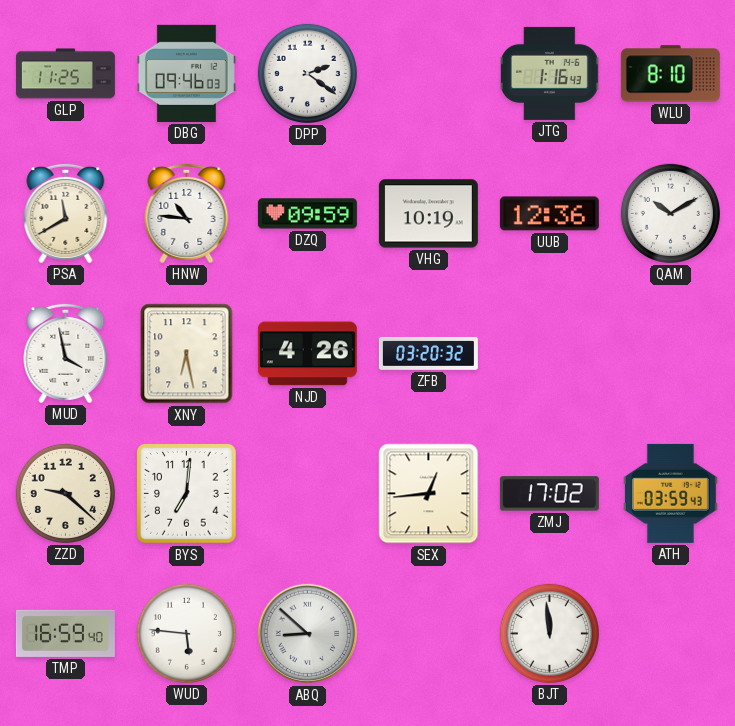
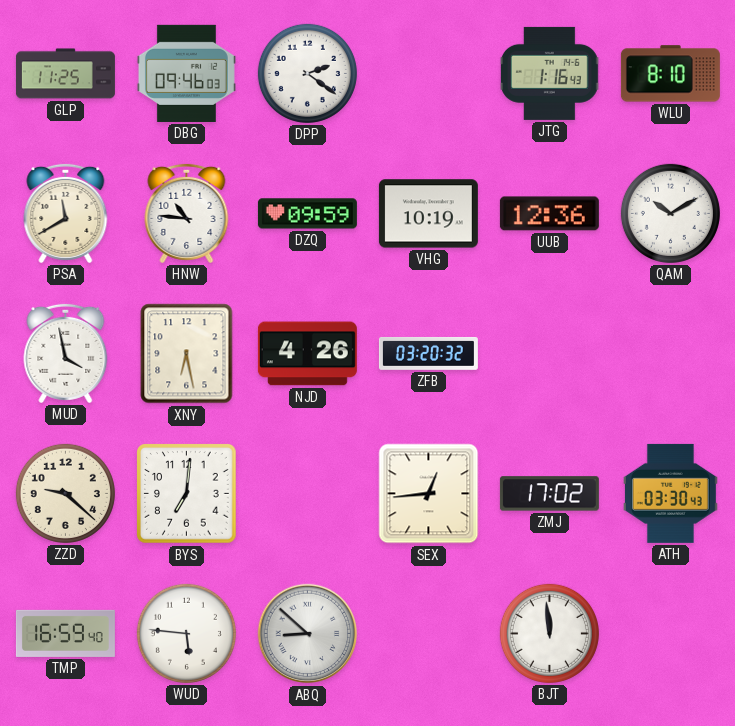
ATH: 03:59 -> 03:30
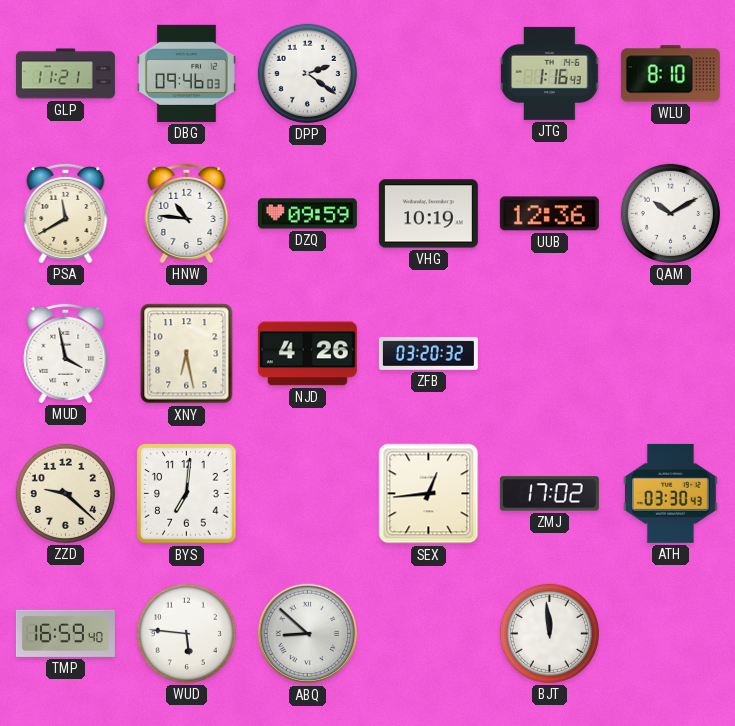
GLP: 11:25 -> 11:21
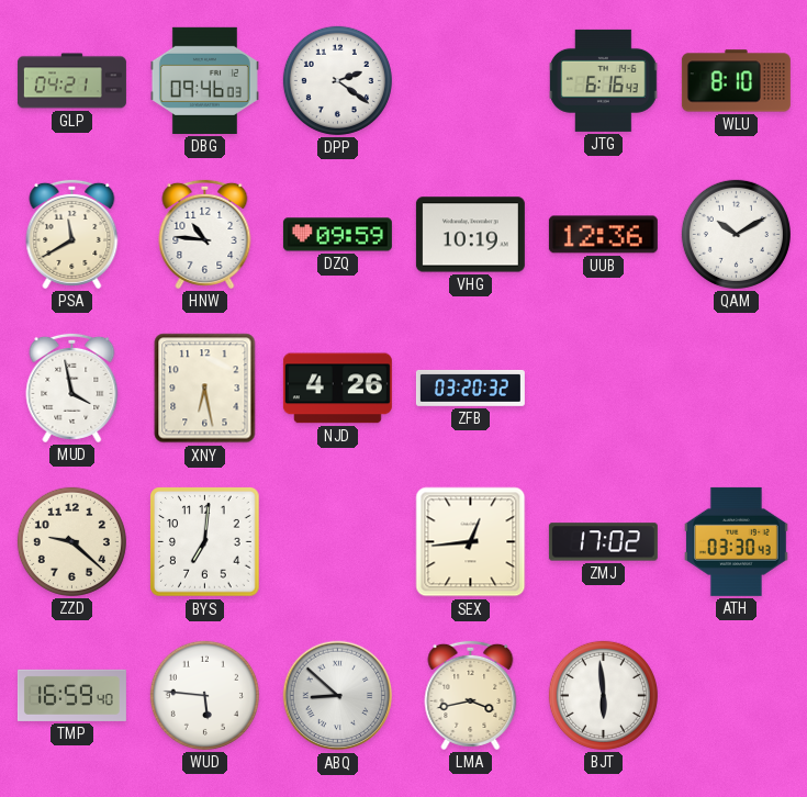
GLP: 11:21 -> 04:21
JTG: 1:16 -> 6:16
LMA: none -> 3:43
BJT: 11:59 -> 5:59
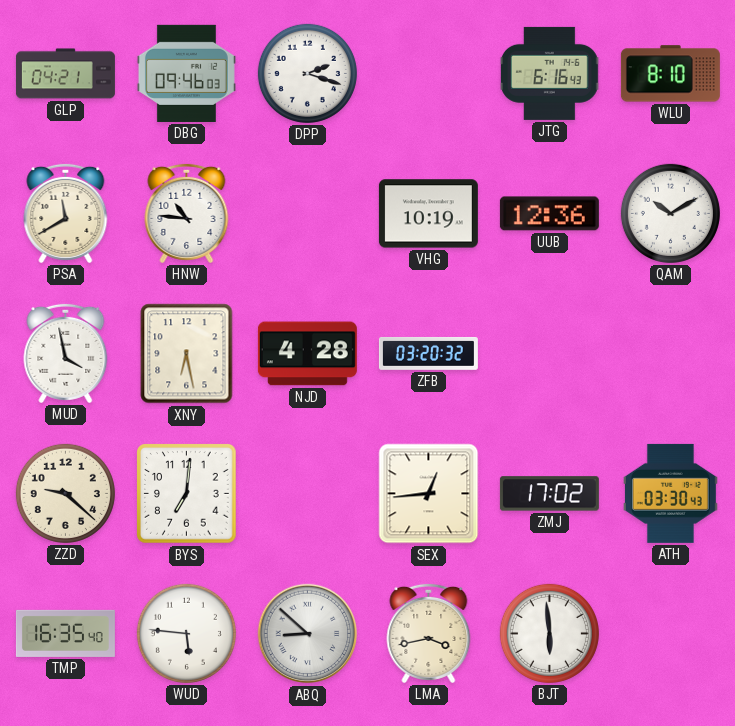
DPP: 2:21 -> 2:18
DZQ: 09:59 -> none
NJD: 4:26 -> 4:28
TMP: 16:59 -> 16:35
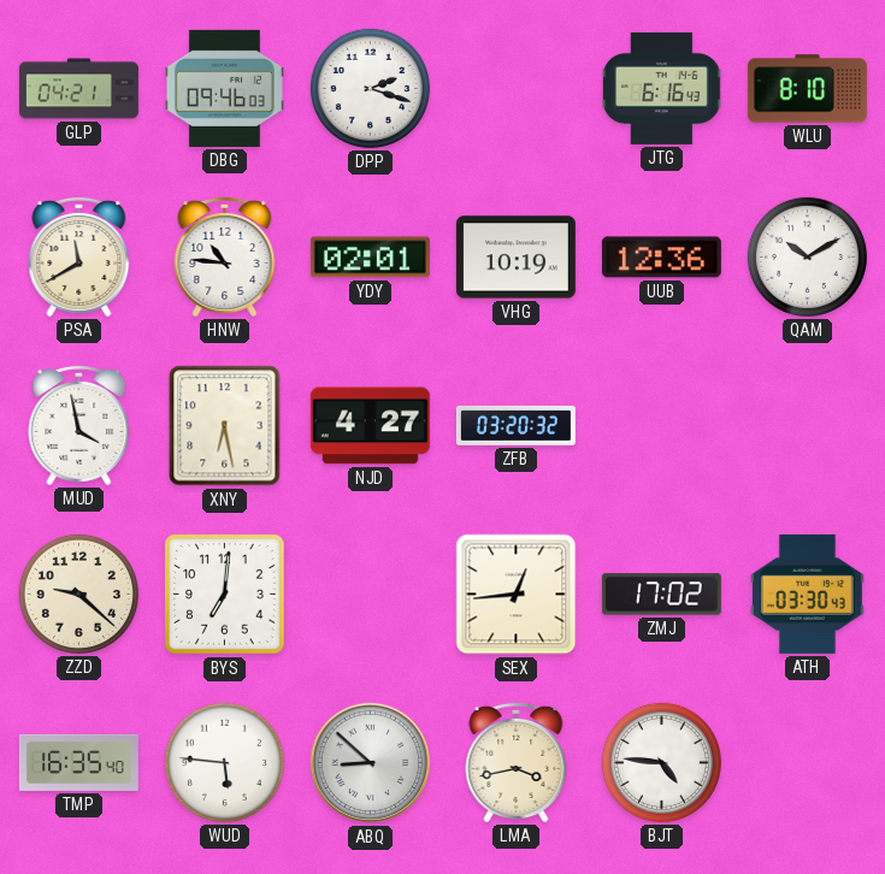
YDY: none -> 02:01
NJD: 4:28 -> 4:27
BJT: 5:59 -> 4:46
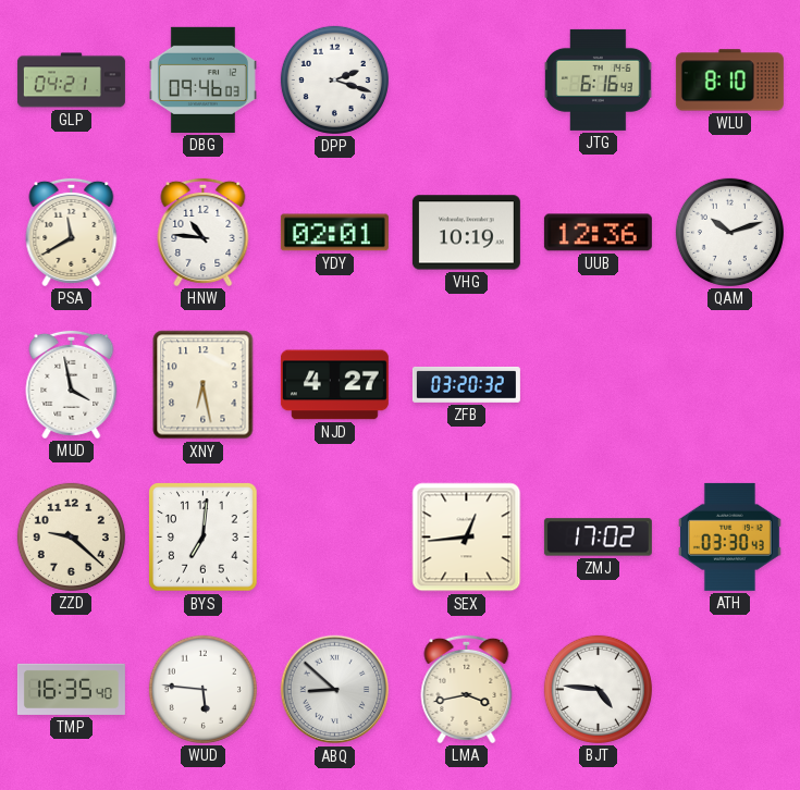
QAM: 10:10 -> 10:12
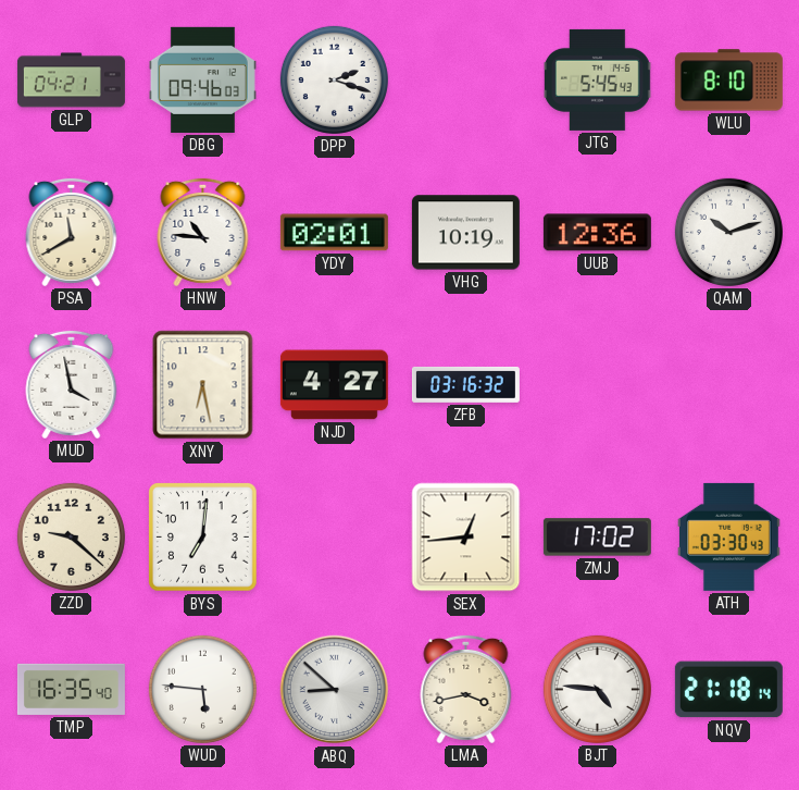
JTG: 6:16 -> 5:45
ZFB: 03:20 -> 03:16
NQV: none -> 21:18
